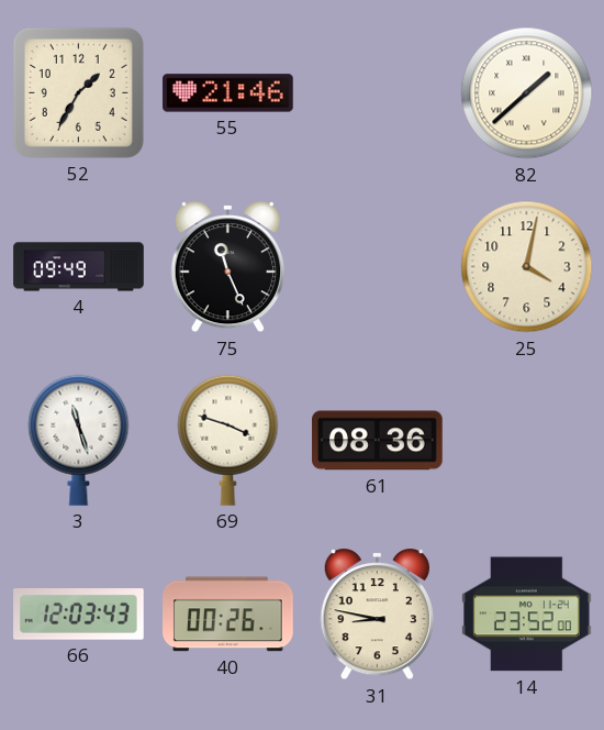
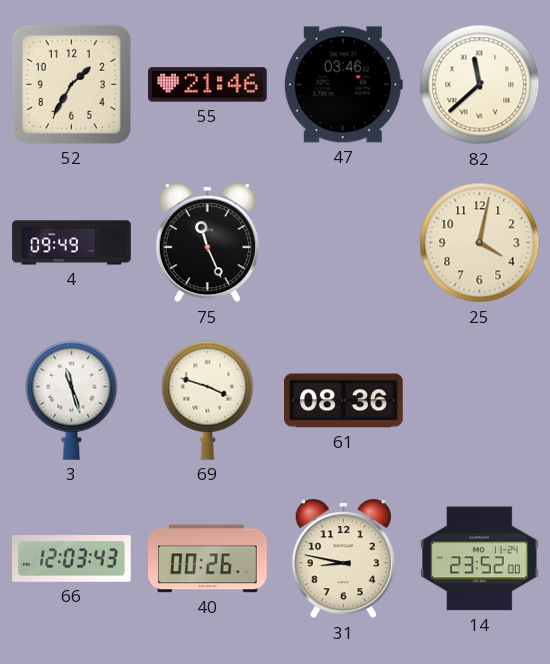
47: none -> 03:46
82: 1:38 -> 11:38
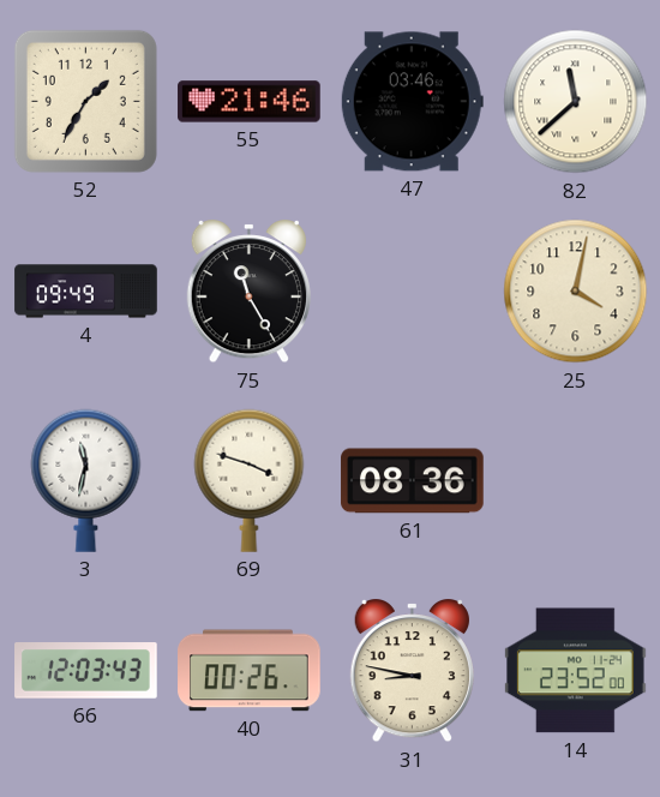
75: 11:26 -> 11:25
3: 11:27 -> 11:32
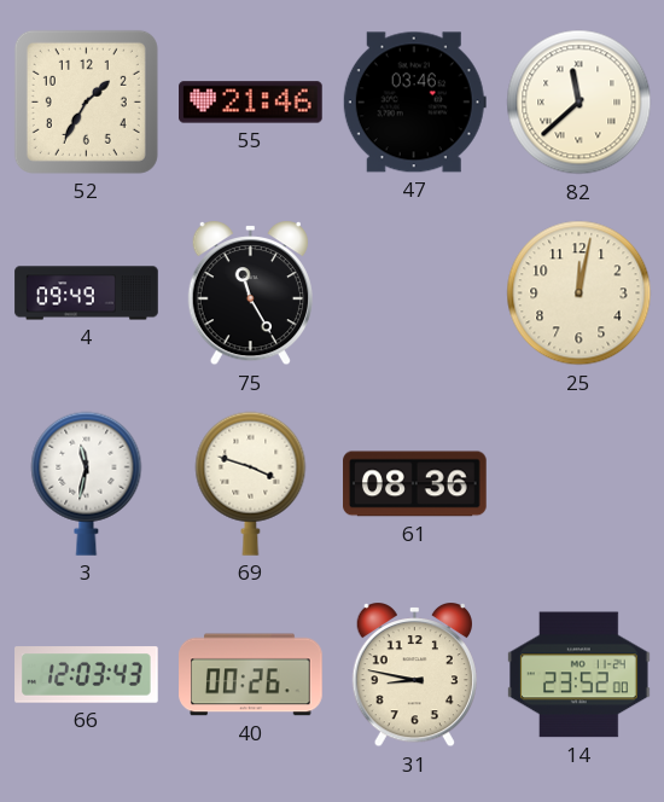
25: 4:02 -> 12:02
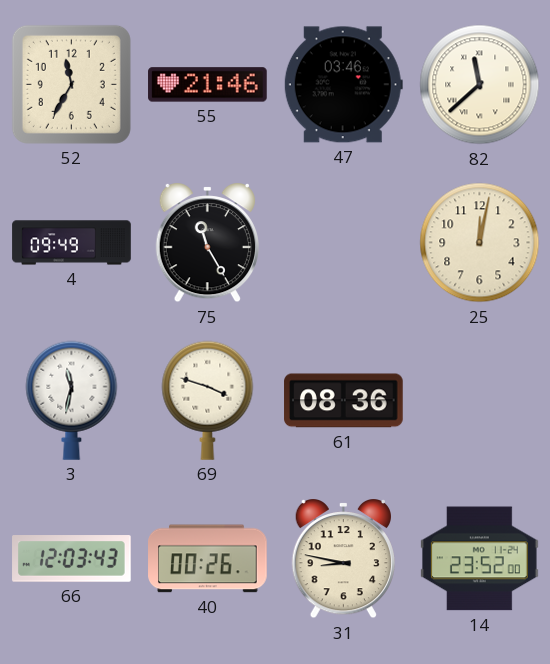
52: 1:35 -> 11:35
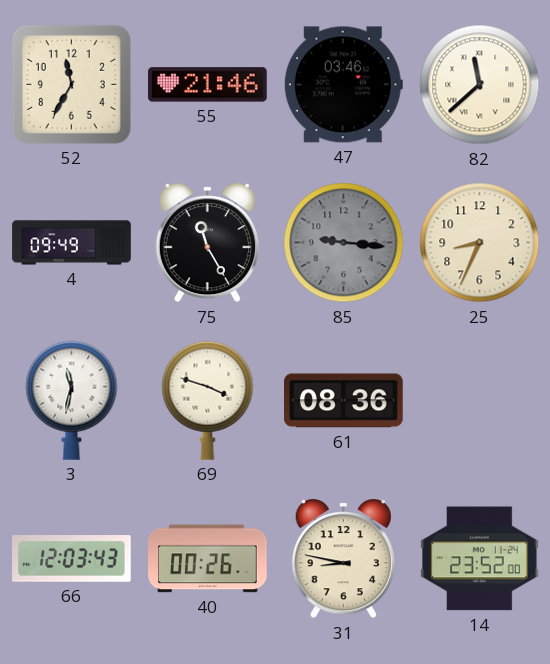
85: none -> 9:16
25: 12:02 -> 8:34
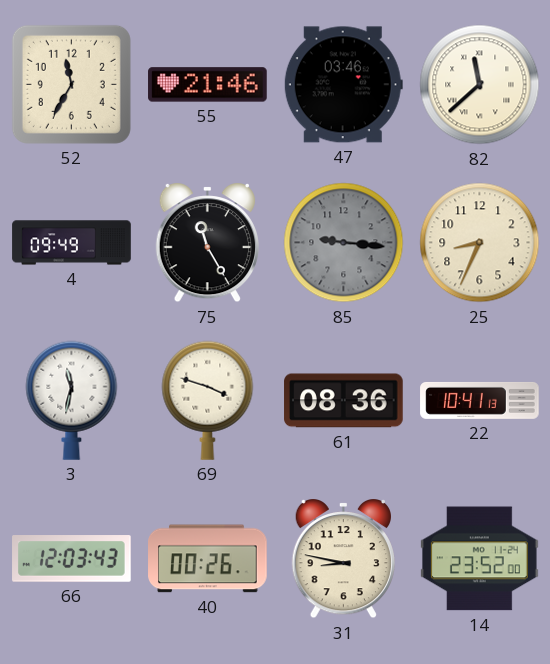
22: none -> 10:41
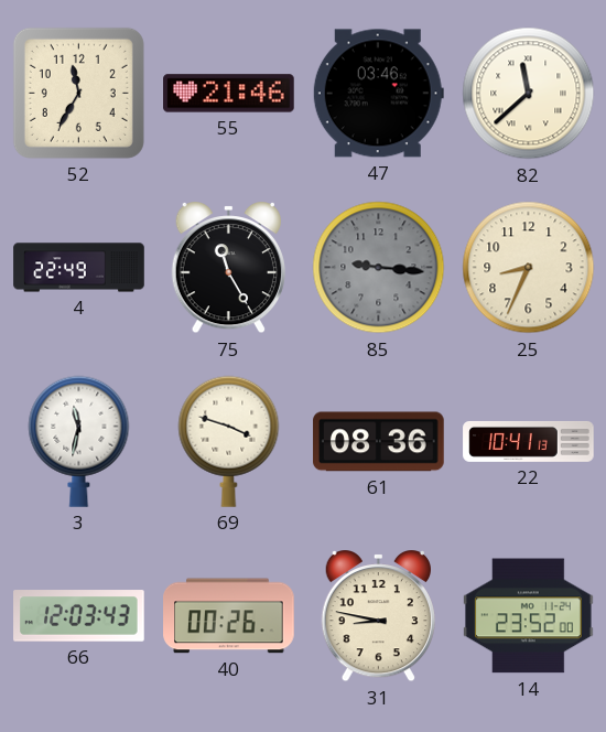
4: 09:49 -> 22:49
